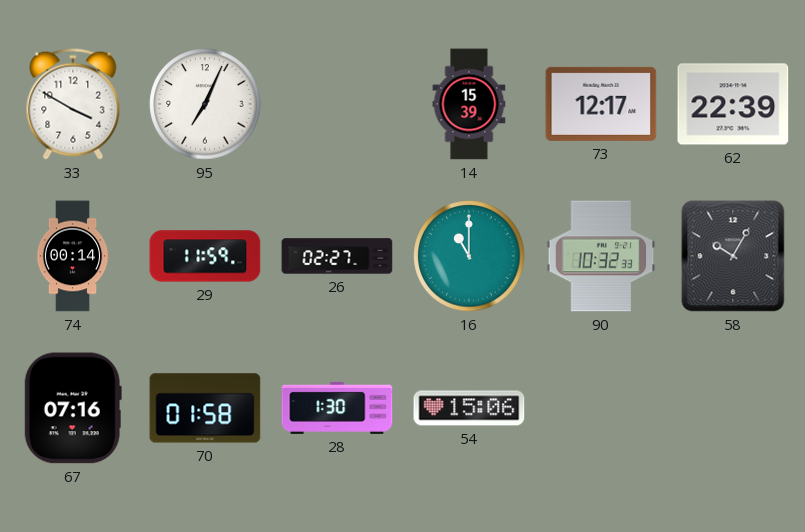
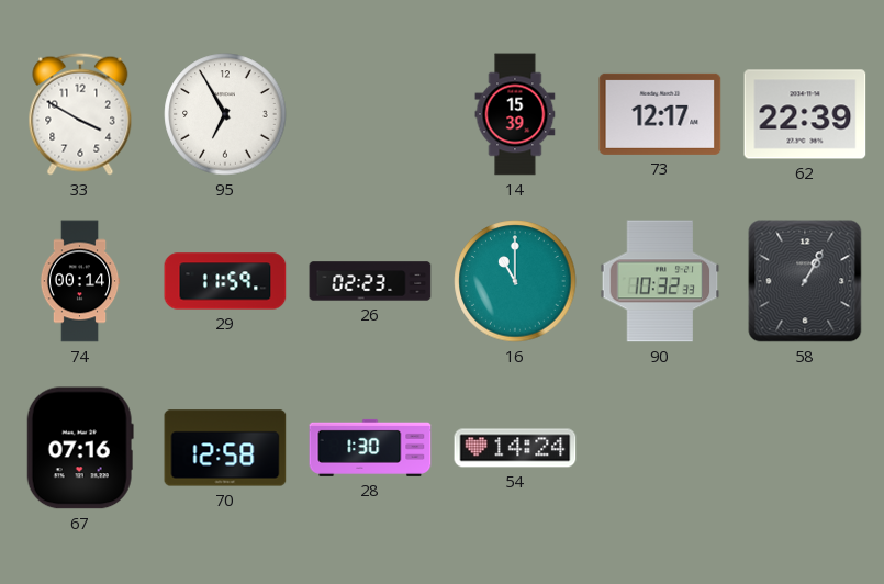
95: 7:04 -> 6:55
26: 02:27 -> 02:23
58: 10:05 -> 1:05
70: 01:58 -> 12:58
54: 15:06 -> 14:24
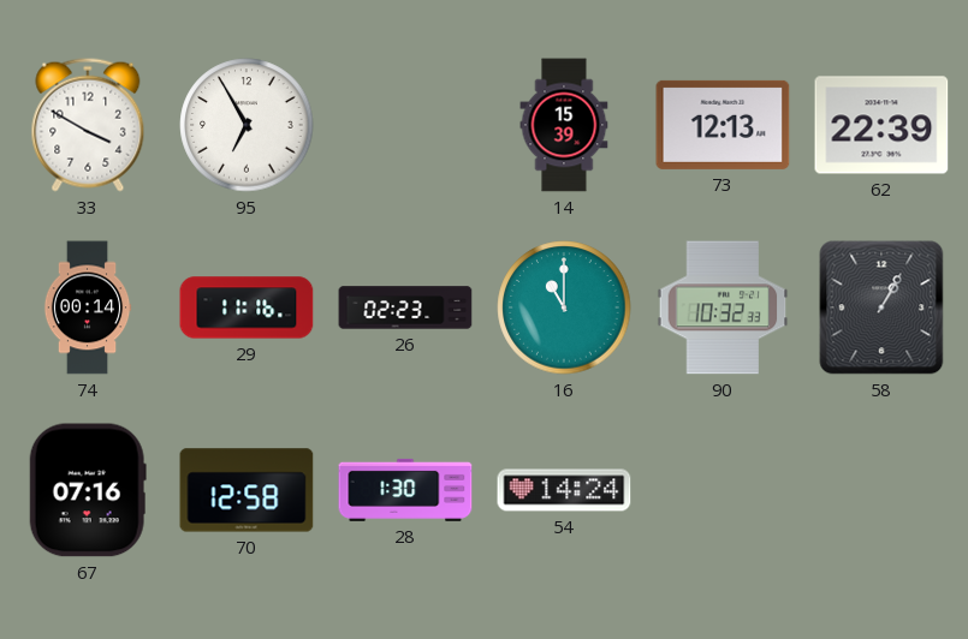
73: 12:17 -> 12:13
29: 11:59 -> 11:16
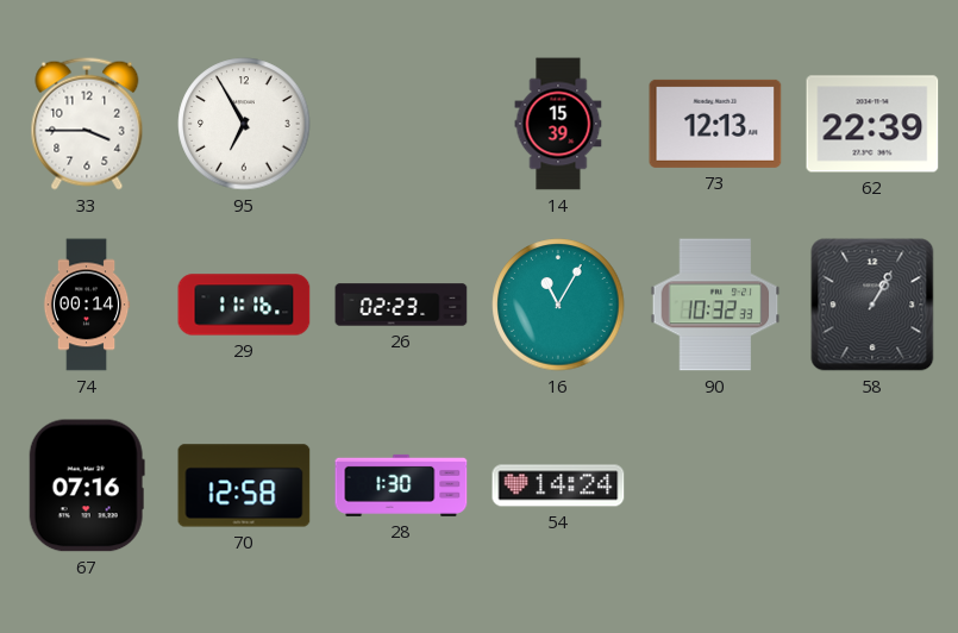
33: 3:50 -> 3:45
16: 11:00 -> 11:05
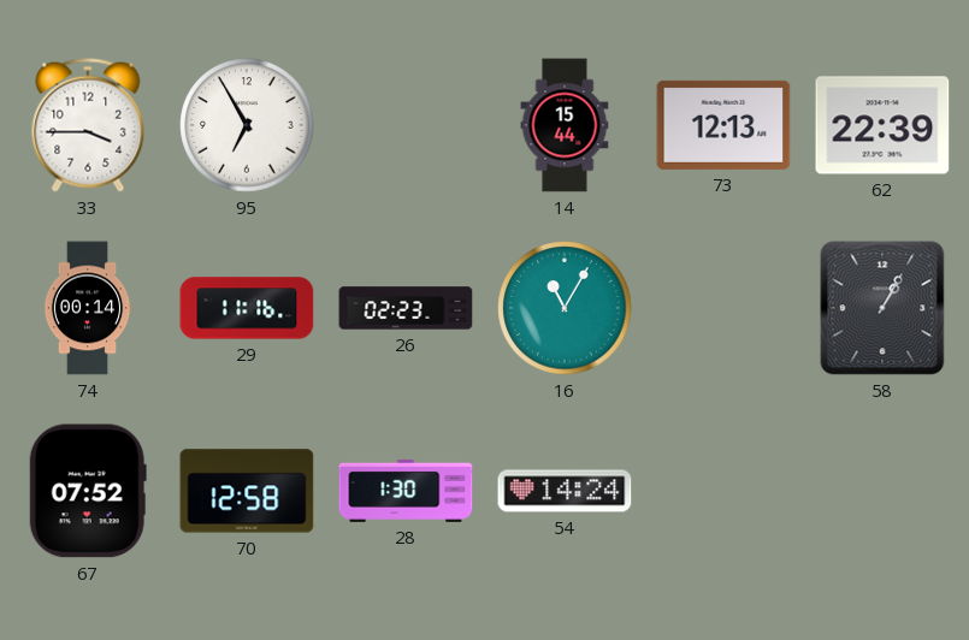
14: 15:39 -> 15:44
90: 10:32 -> none
67: 07:16 -> 07:52
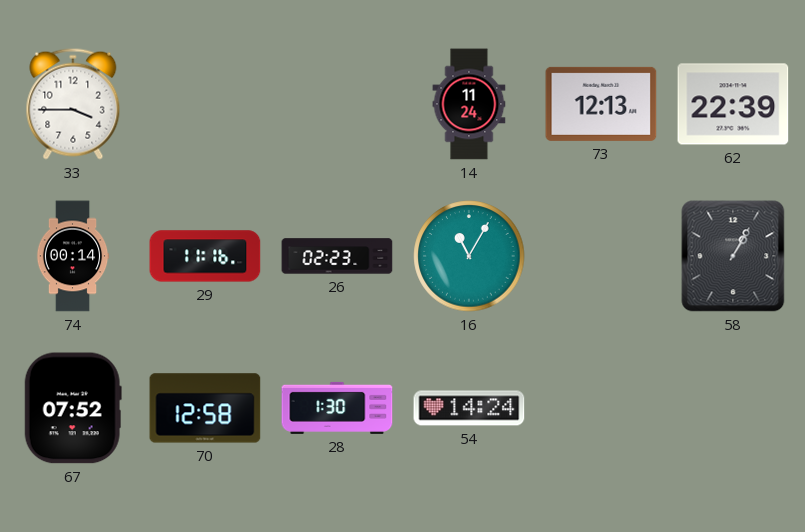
95: 6:55 -> none
14: 15:44 -> 11:24
